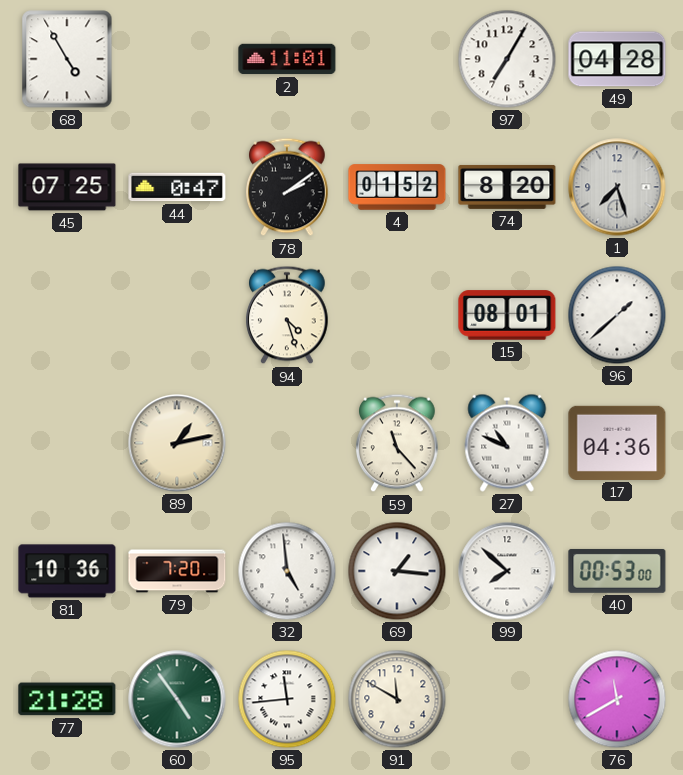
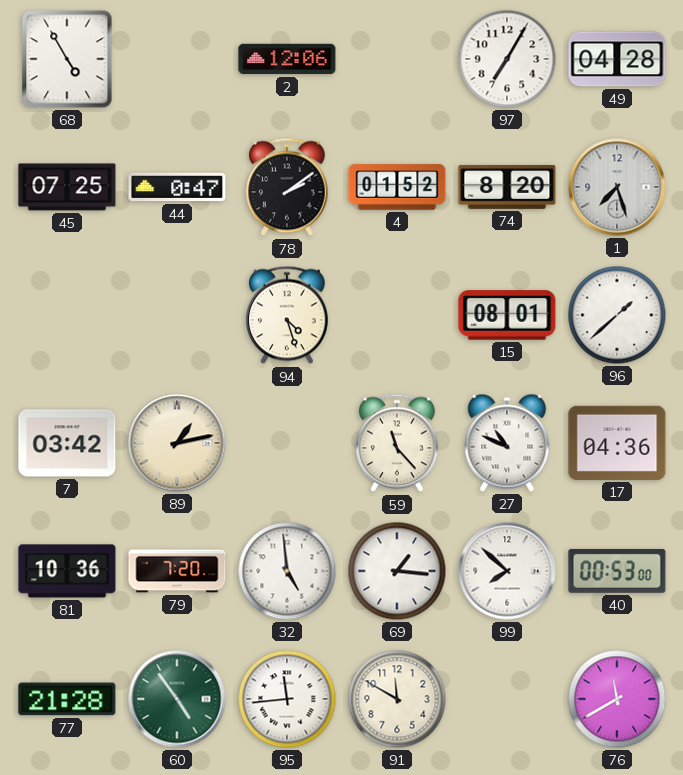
2: 11:01 -> 12:06
7: none -> 03:42
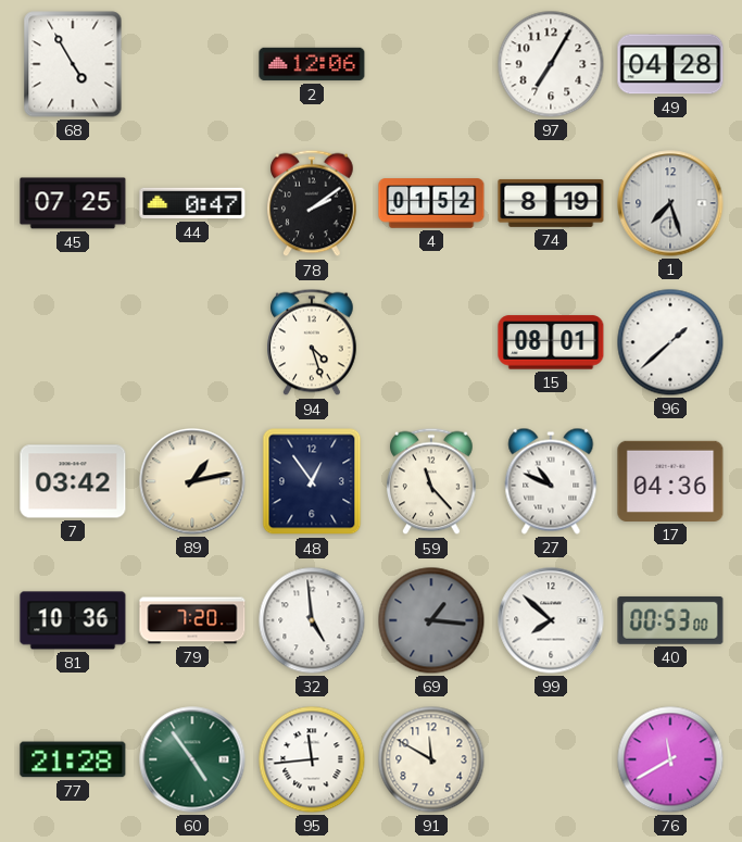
74: 8:20 -> 8:19
48: none -> 12:54
69 dial: white -> grey
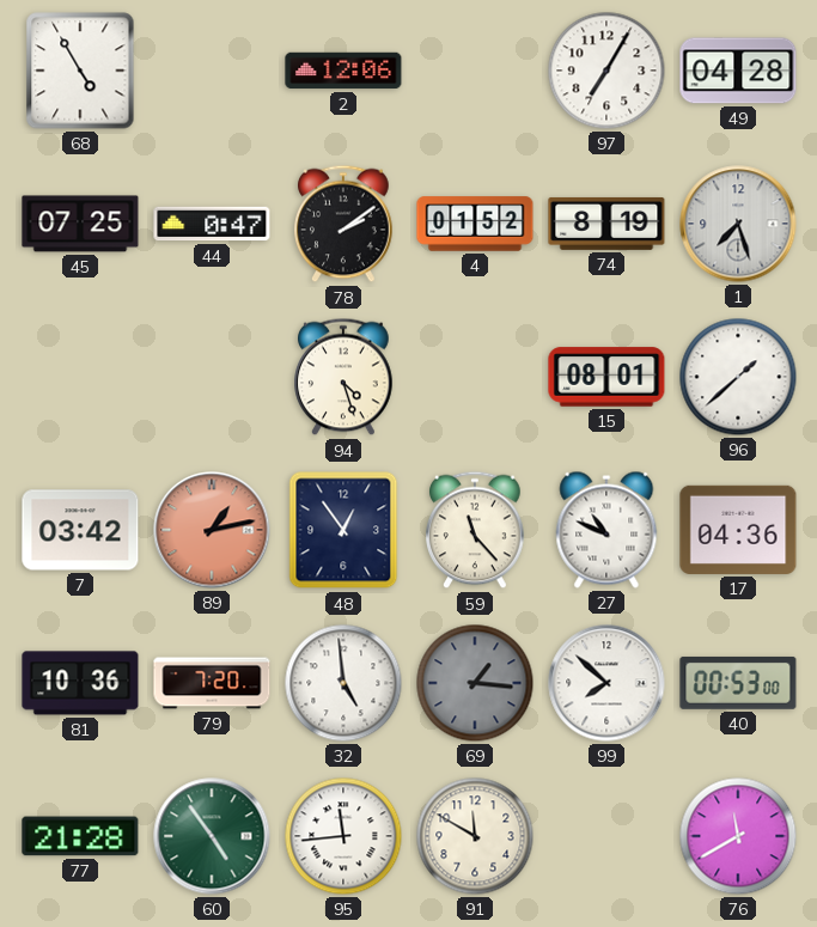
89 dial: cream -> salmon
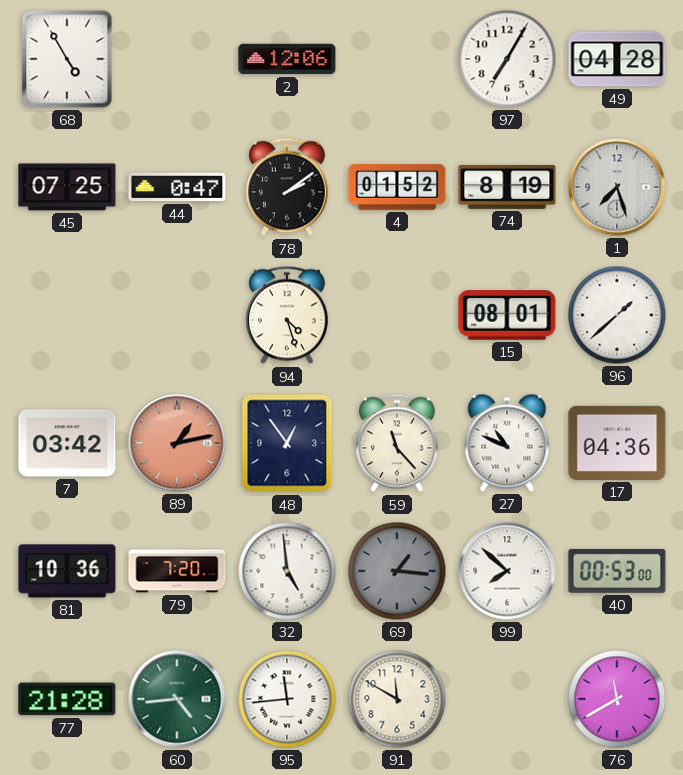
60: 4:54 -> 4:44
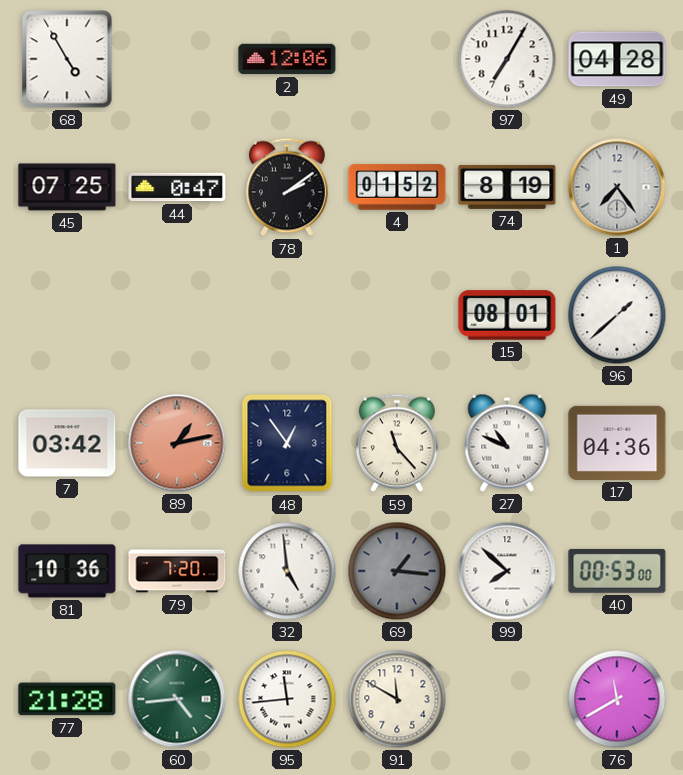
1: 7:27 -> 7:24
94: 4:27 -> none
